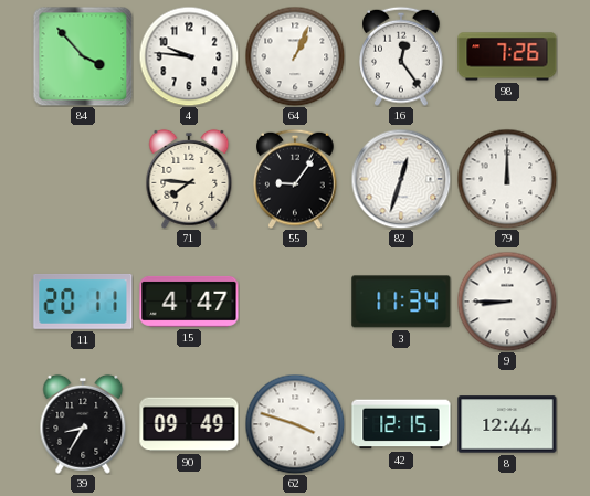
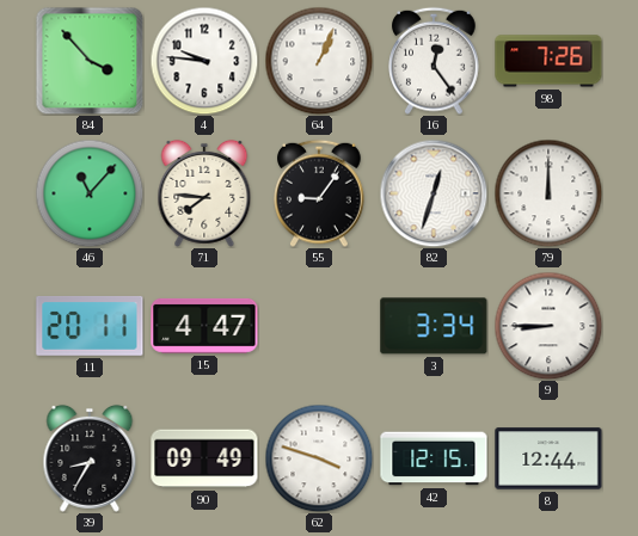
46: none -> 11:07
3: 11:34 -> 3:34
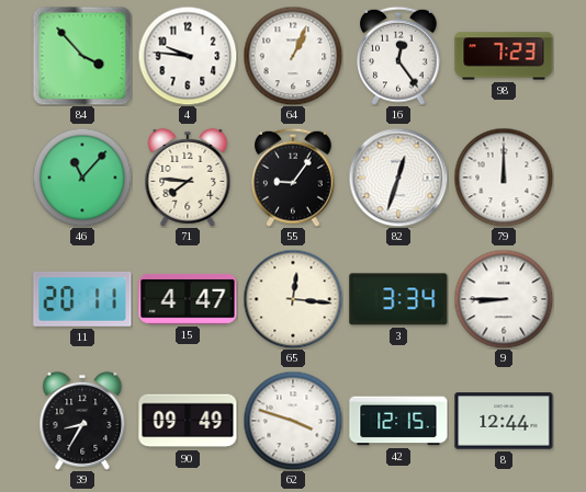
98: 7:26 -> 7:23
65: none -> 12:16
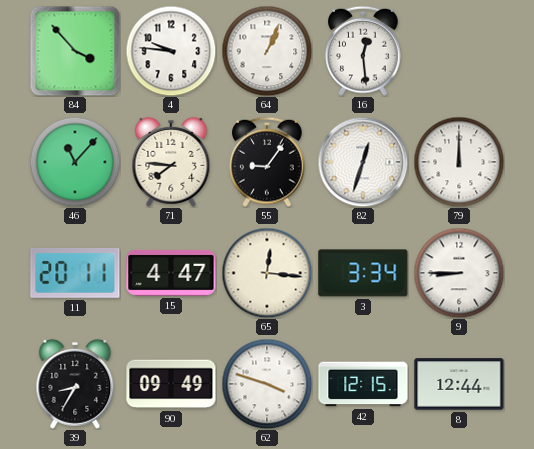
16: 12:24 -> 12:29
98: 7:23 -> none
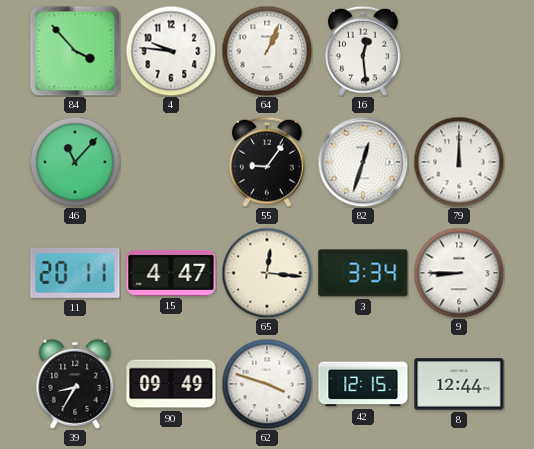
71: 7:46 -> none
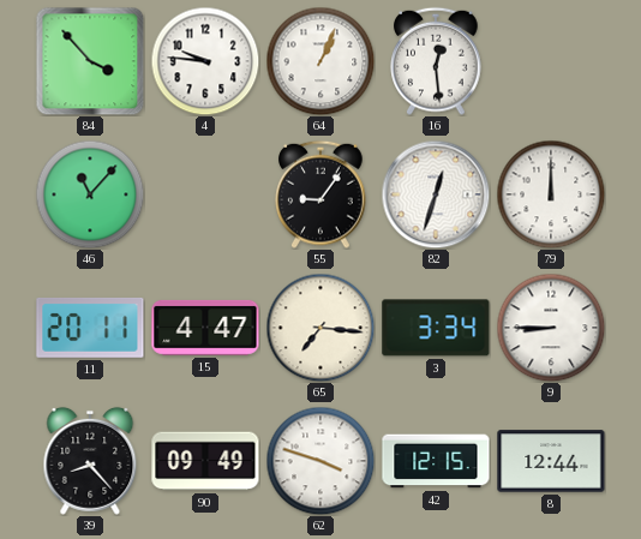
65: 12:16 -> 7:16
39: 8:35 -> 8:23
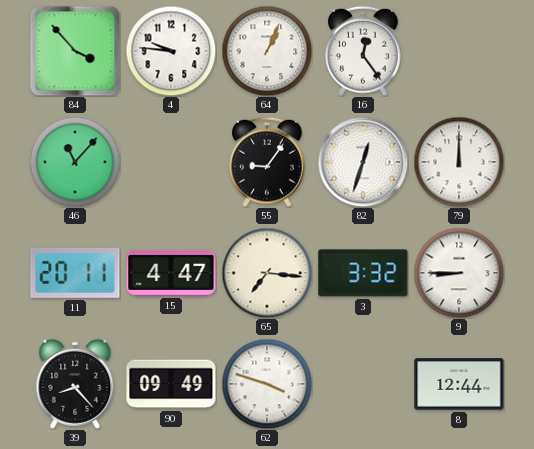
16: 12:29 -> 12:24
3: 3:34 -> 3:32
42: 12:15 -> none
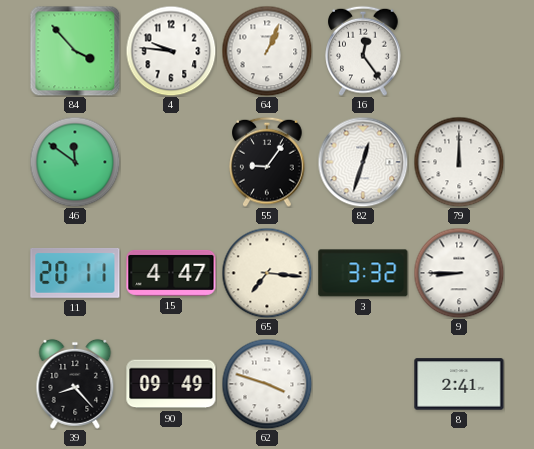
46: 11:07 -> 11:51
8: 12:44 -> 2:41
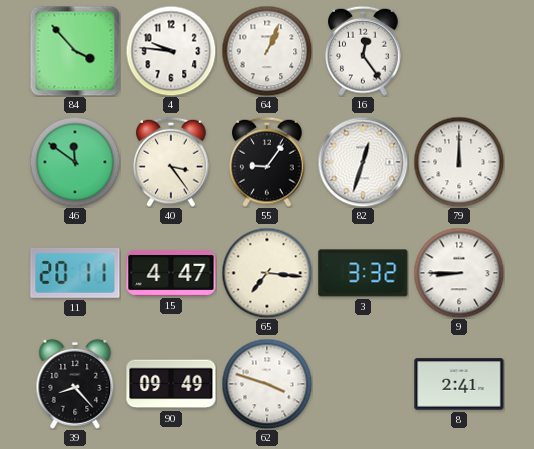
40: none -> 3:24
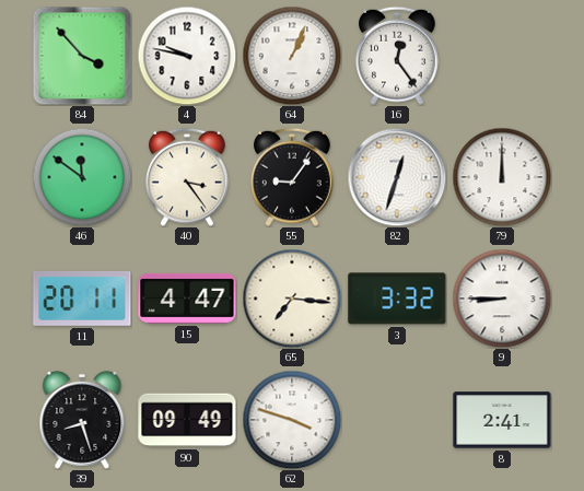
4: 9:46 -> 9:47
39: 8:23 -> 8:27
